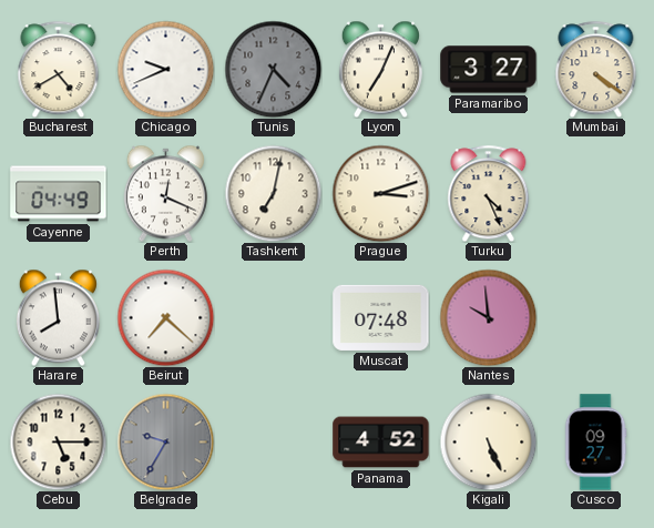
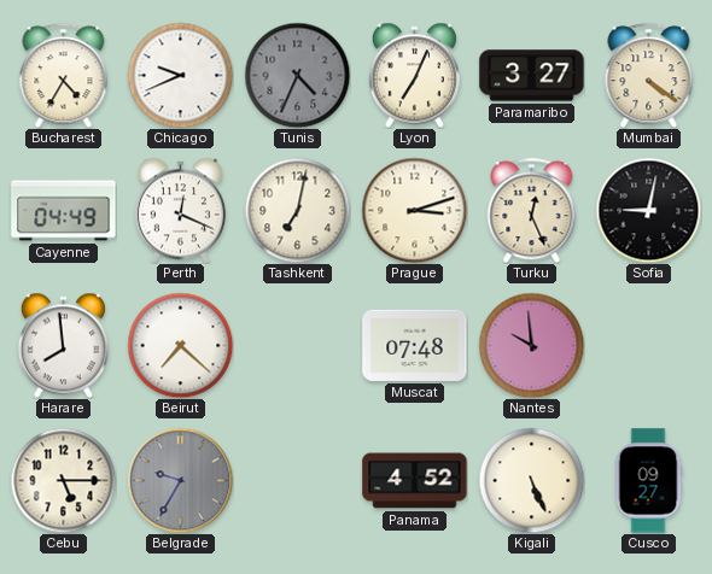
Bucharest: 4:40 -> 4:35
Turku: 4:26 -> 12:26
Sofia: none -> 9:02
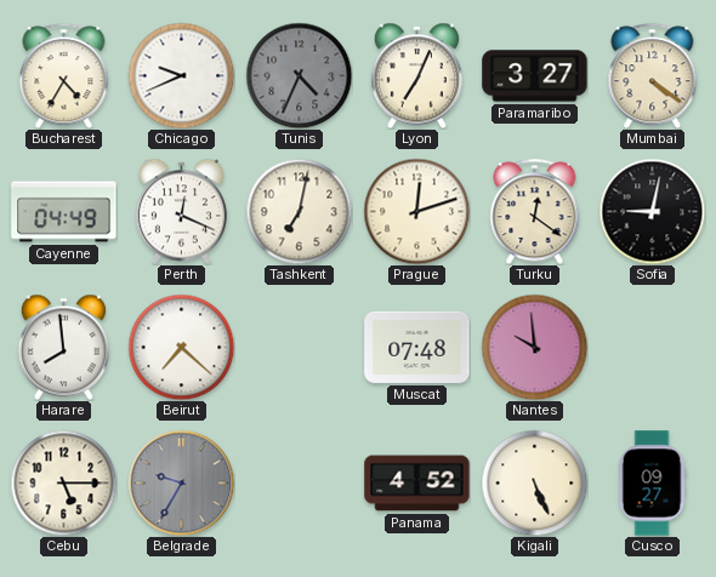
Prague: 3:12 -> 12:12
Turku: 12:26 -> 12:21
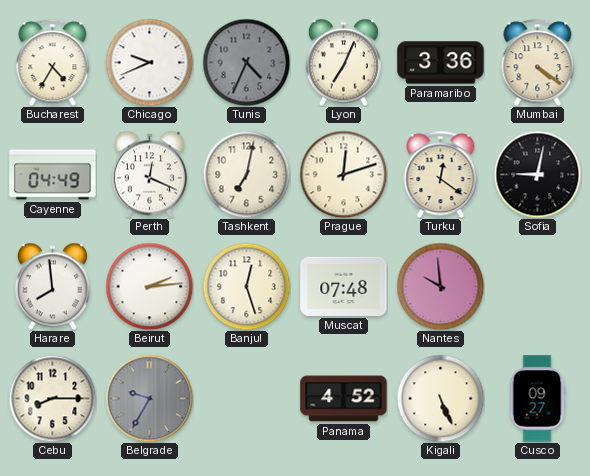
Paramaribo: 3:27 -> 3:36
Beirut: 7:22 -> 2:14
Banjul: none -> 12:27
Cebu: 5:15 -> 8:15
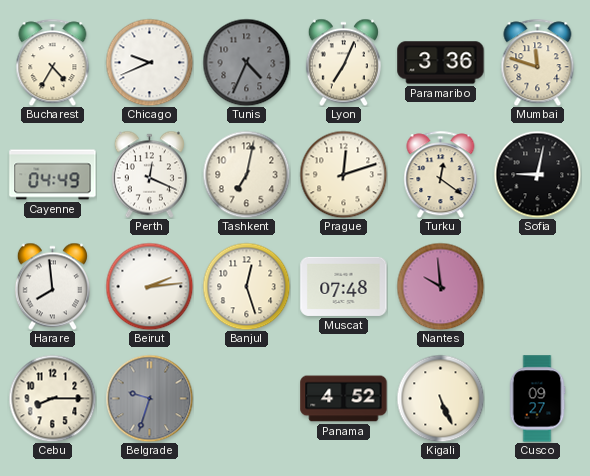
Mumbai: 4:21 -> 11:48
Belgrade: 9:35 -> 9:33
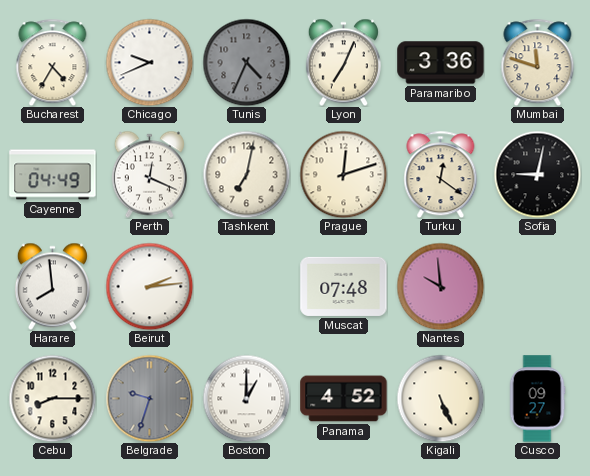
Banjul: 12:27 -> none
Boston: none -> 1:00
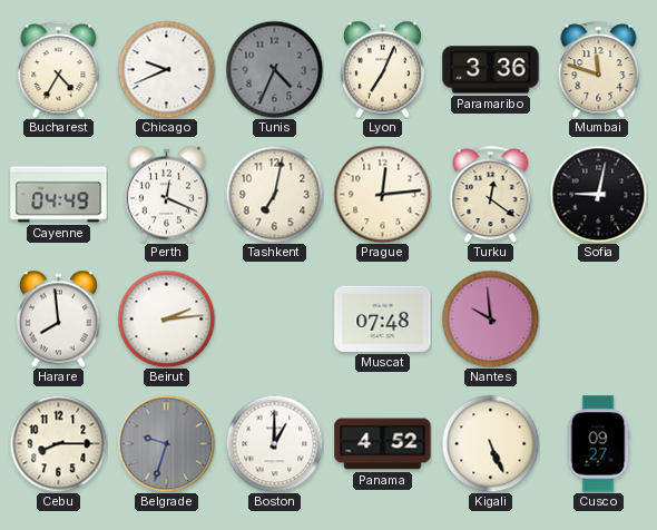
Prague: 12:12 -> 12:14
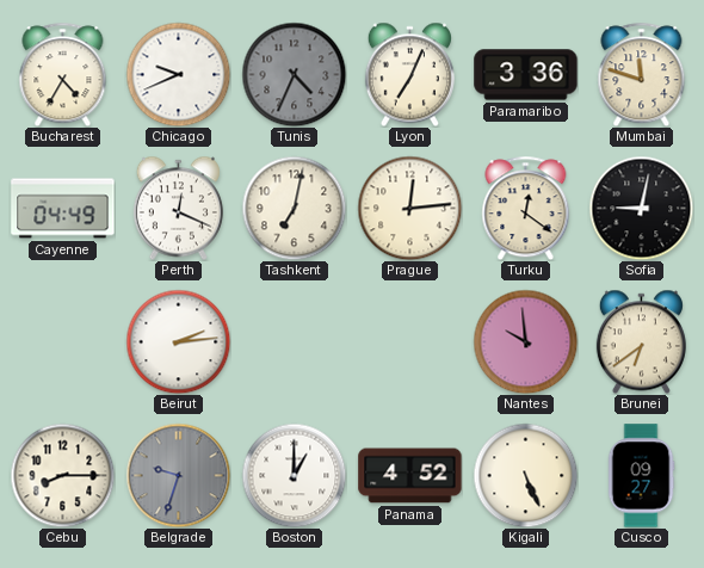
Harare: 7:59 -> none
Muscat: 07:48 -> none
Brunei: none -> 6:39
